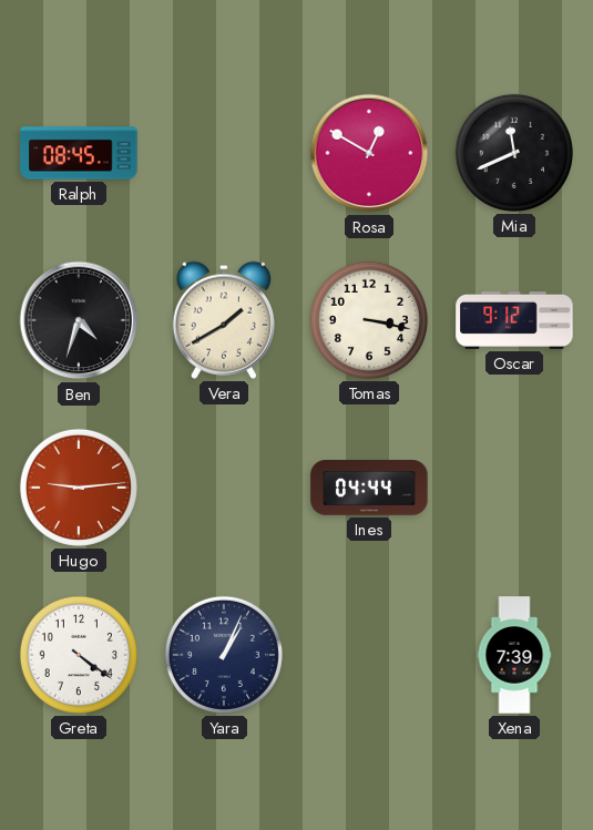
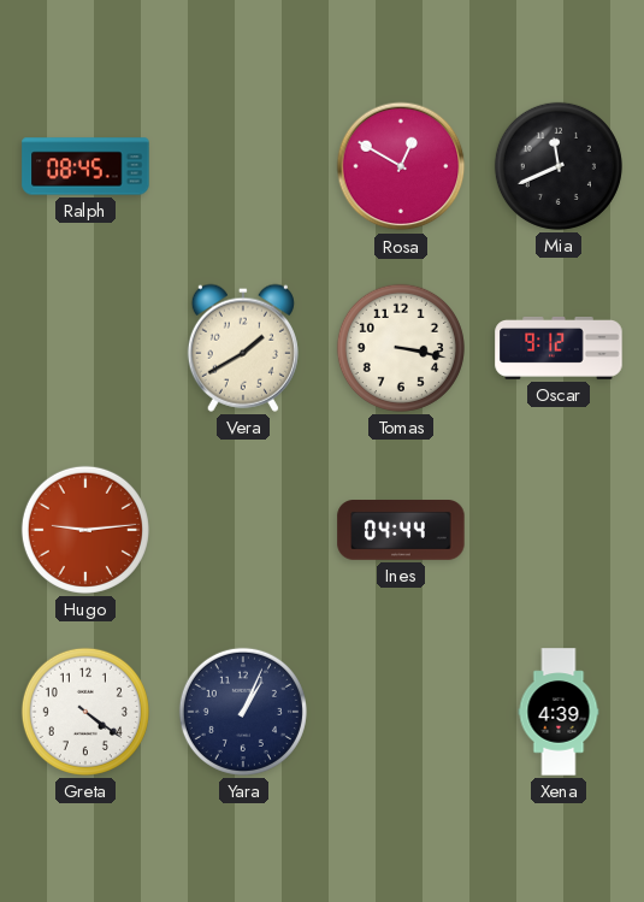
Ben: 4:33 -> none
Xena: 7:39 -> 4:39
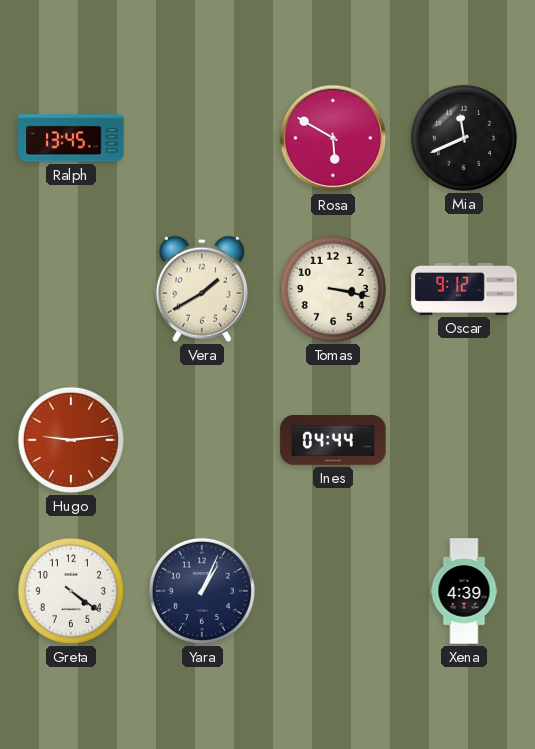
Ralph: 08:45 -> 13:45
Rosa: 12:50 -> 5:50
